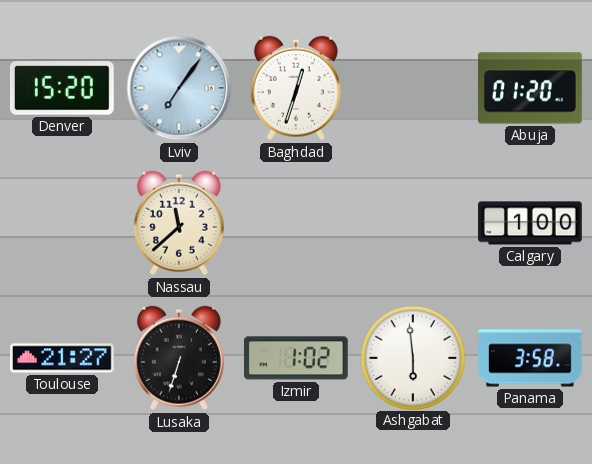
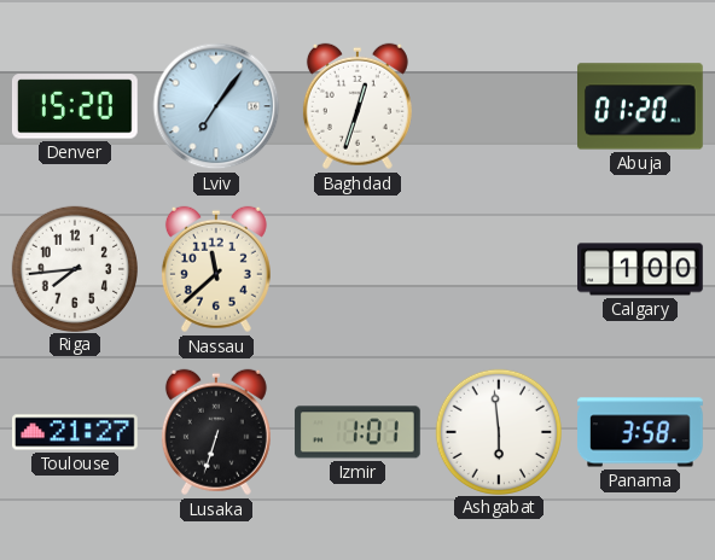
Riga: none -> 7:44
Izmir: 1:02 -> 1:01
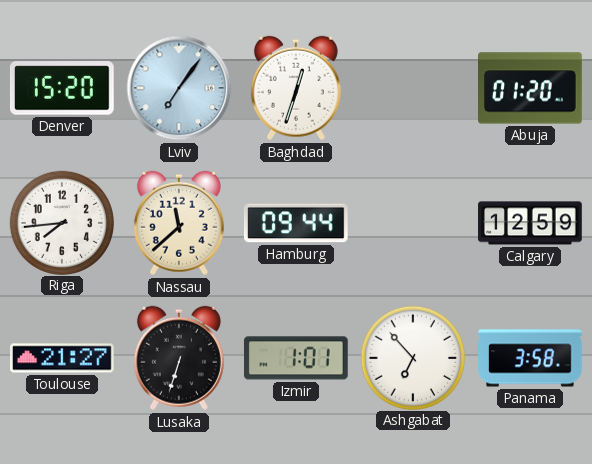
Hamburg: none -> 09:44
Calgary: 1:00 -> 12:59
Ashgabat: 5:59 -> 6:53
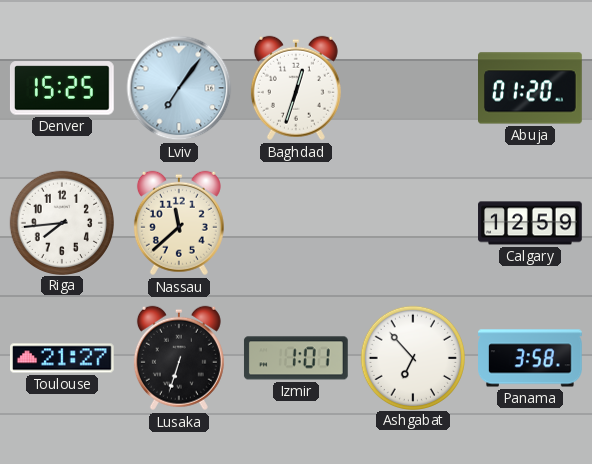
Denver: 15:20 -> 15:25
Hamburg: 09:44 -> none
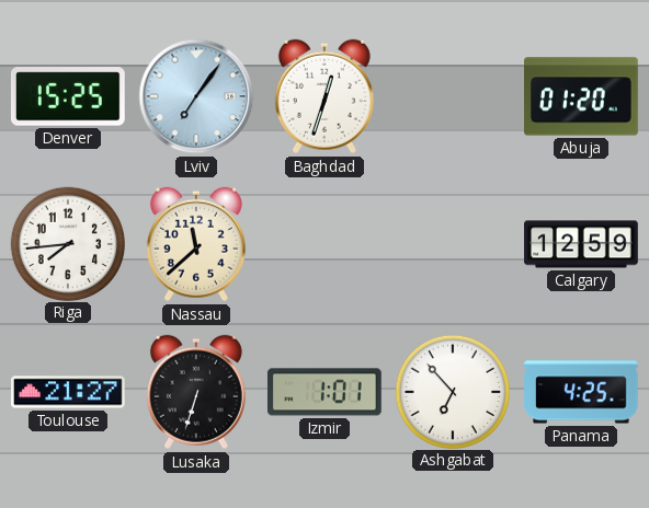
Panama: 3:58 -> 4:25
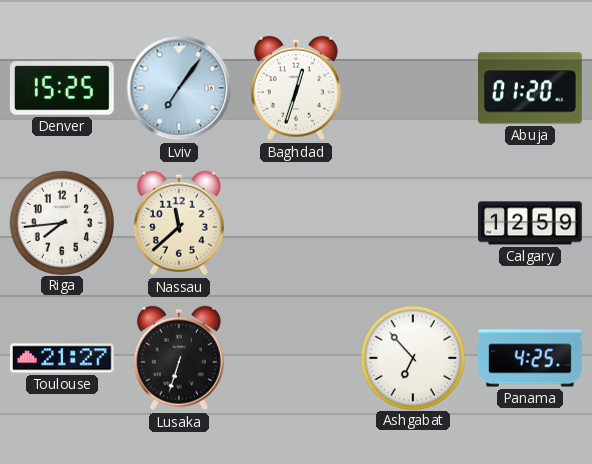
Izmir: 1:01 -> none
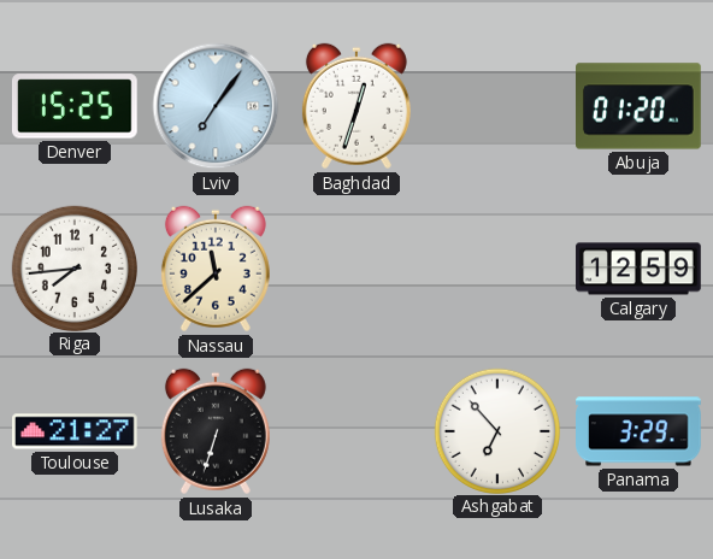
Panama: 4:25 -> 3:29
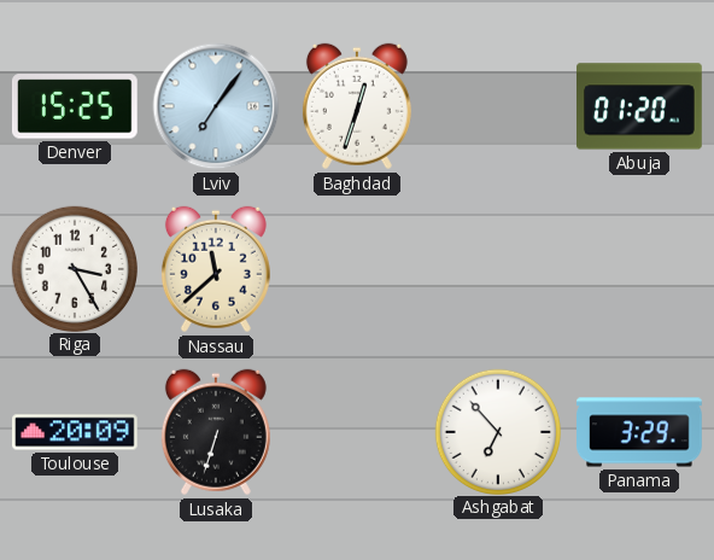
Riga: 7:44 -> 3:25
Calgary: 12:59 -> none
Toulouse: 21:27 -> 20:09
